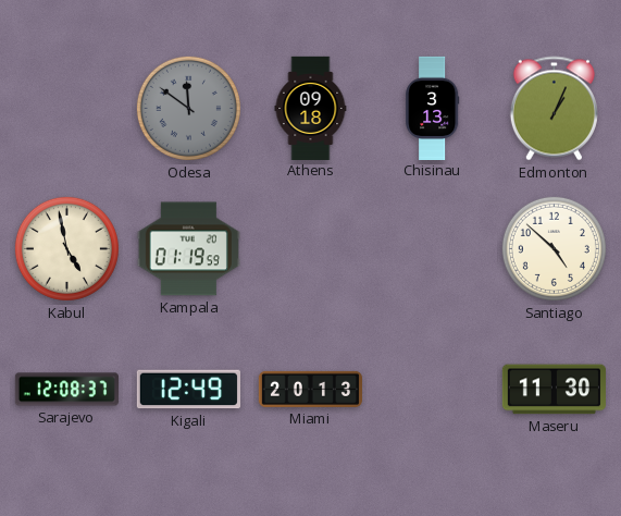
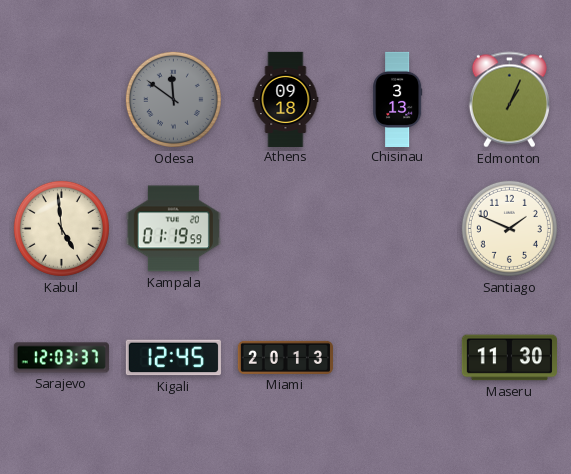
Kabul: 4:58 -> 4:59
Santiago: 4:52 -> 1:49
Sarajevo: 12:08 -> 12:03
Kigali: 12:49 -> 12:45
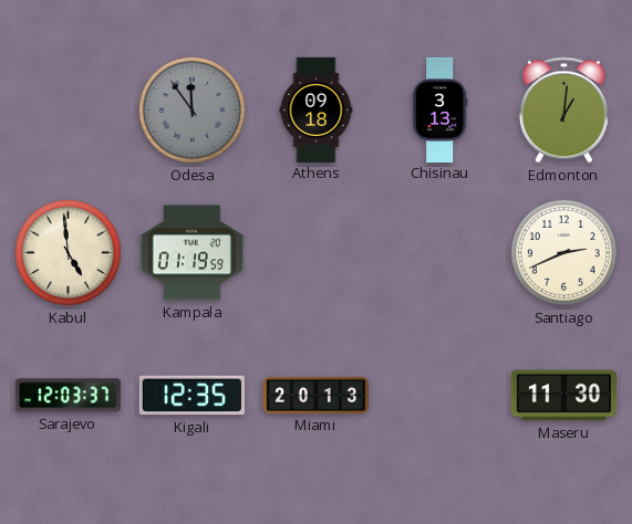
Odesa: 11:51 -> 11:54
Edmonton: 1:04 -> 1:01
Santiago: 1:49 -> 2:41
Kigali: 12:45 -> 12:35
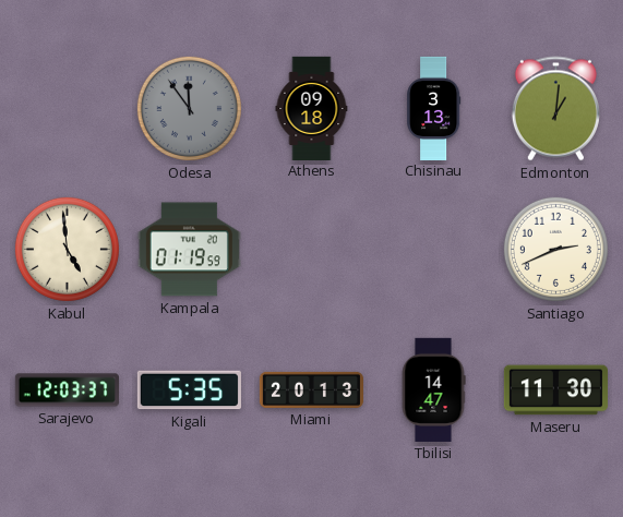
Kigali: 12:35 -> 5:35
Tbilisi: none -> 14:47
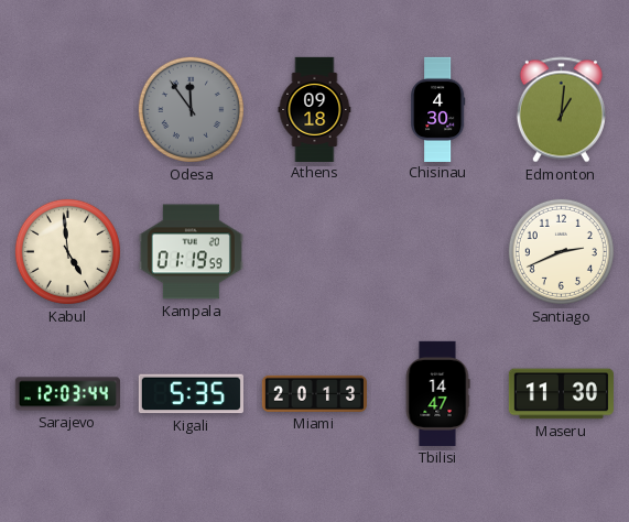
Chisinau: 3:13 -> 4:30
Sarajevo: 12:03:37 -> 12:03:44
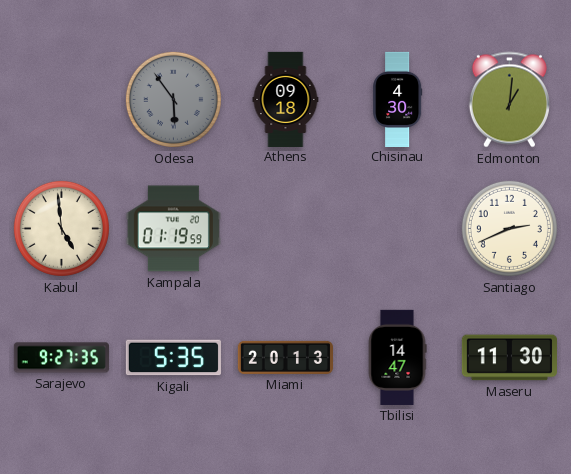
Odesa: 11:54 -> 5:54
Sarajevo: 12:03 -> 9:27
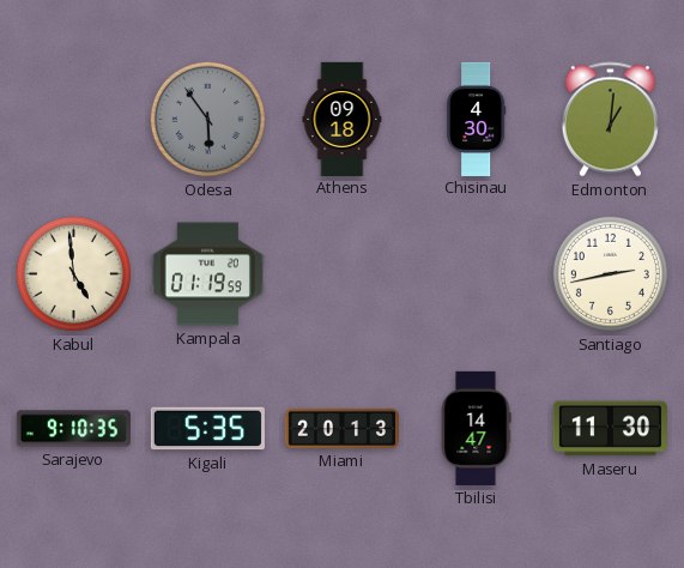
Santiago: 2:41 -> 2:43
Sarajevo: 9:27 -> 9:10
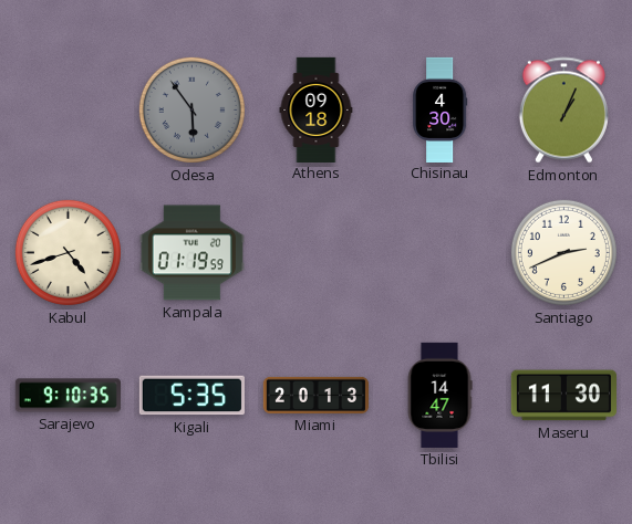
Edmonton: 1:01 -> 1:04
Kabul: 4:59 -> 4:42
Santiago: 2:43 -> 2:41
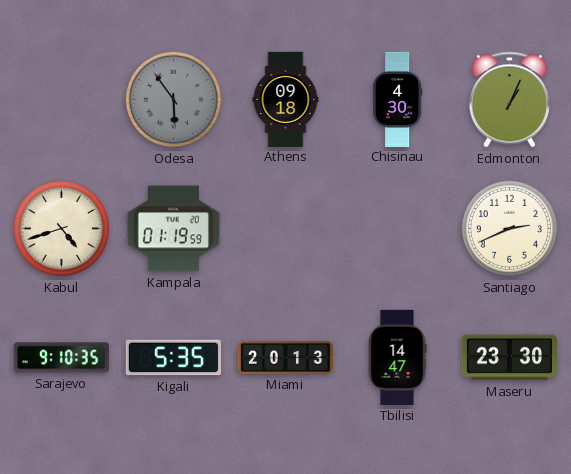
Maseru: 11:30 -> 23:30
